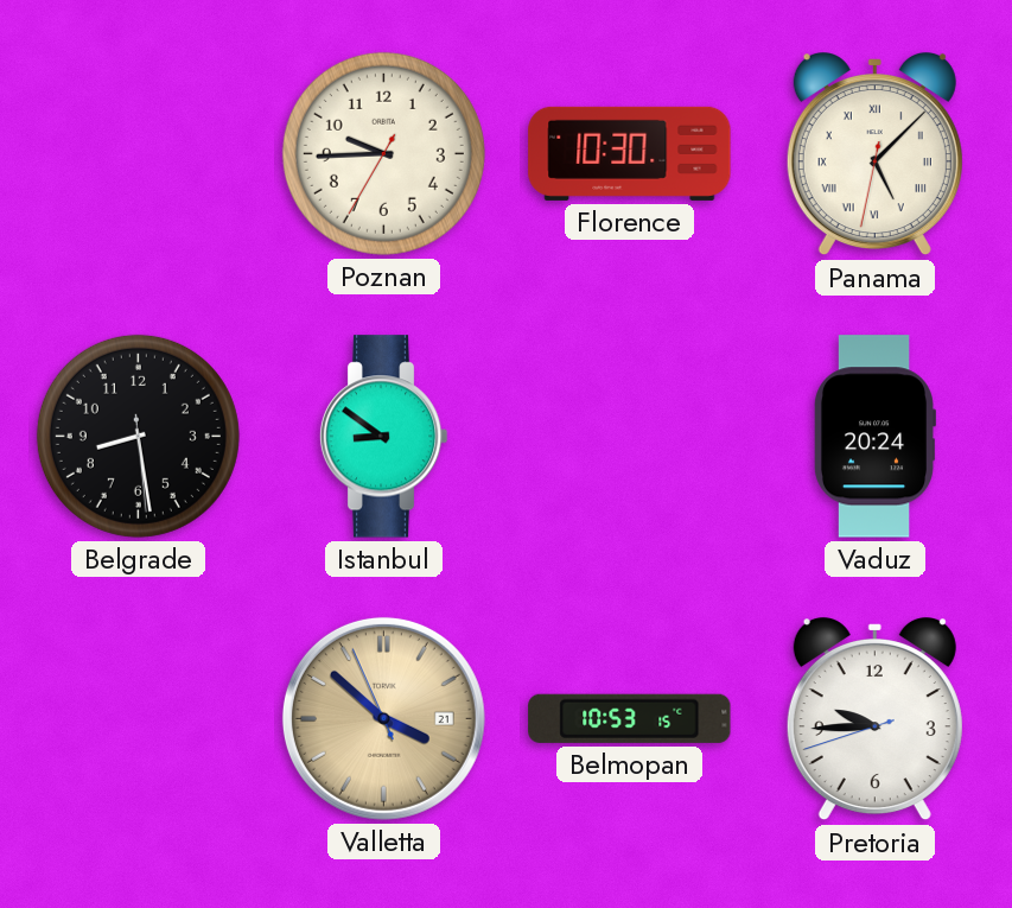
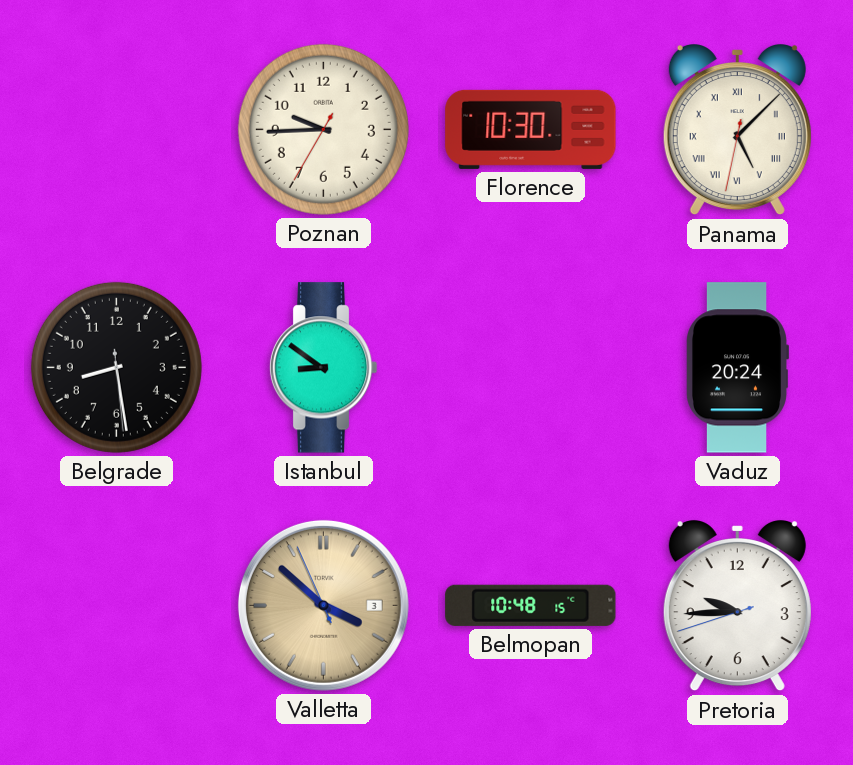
Valletta date: 21 -> 3
Belmopan: 10:53 -> 10:48
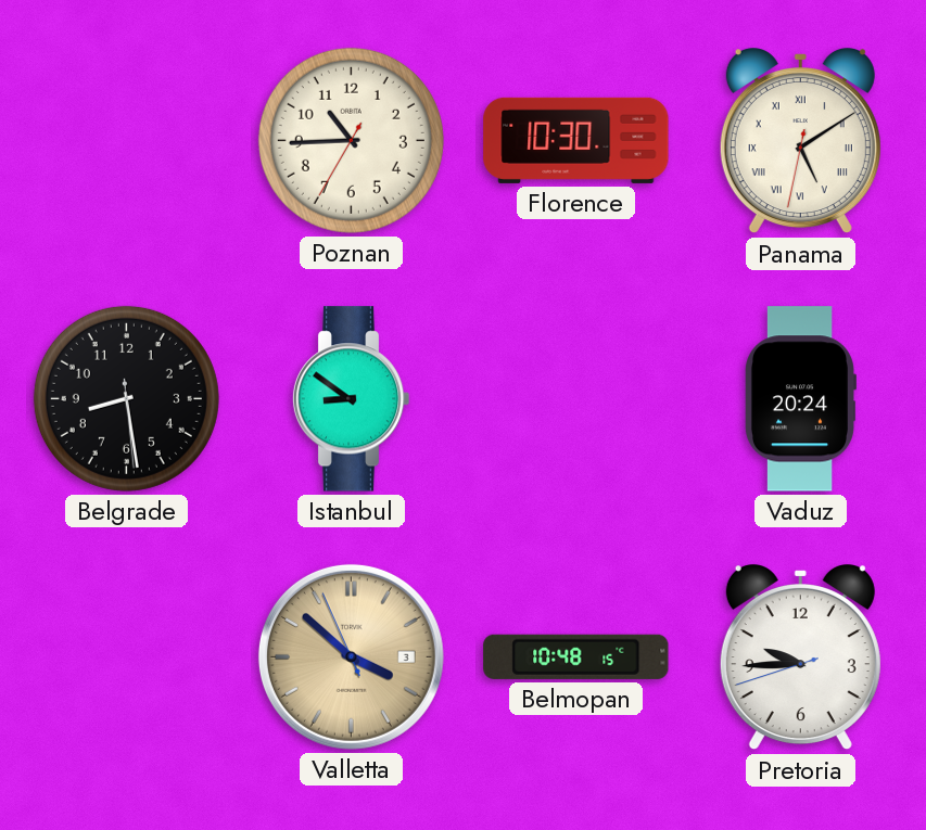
Poznan: 9:44 -> 10:44
Panama: 5:07 -> 5:09
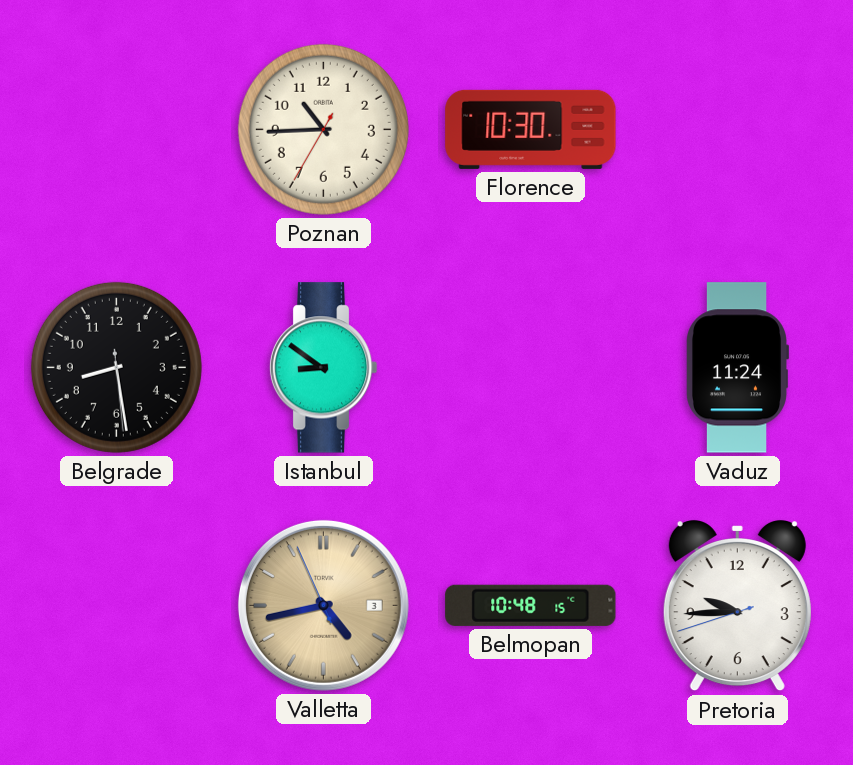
Panama: 5:09 -> none
Vaduz: 20:24 -> 11:24
Valletta: 3:51 -> 4:42
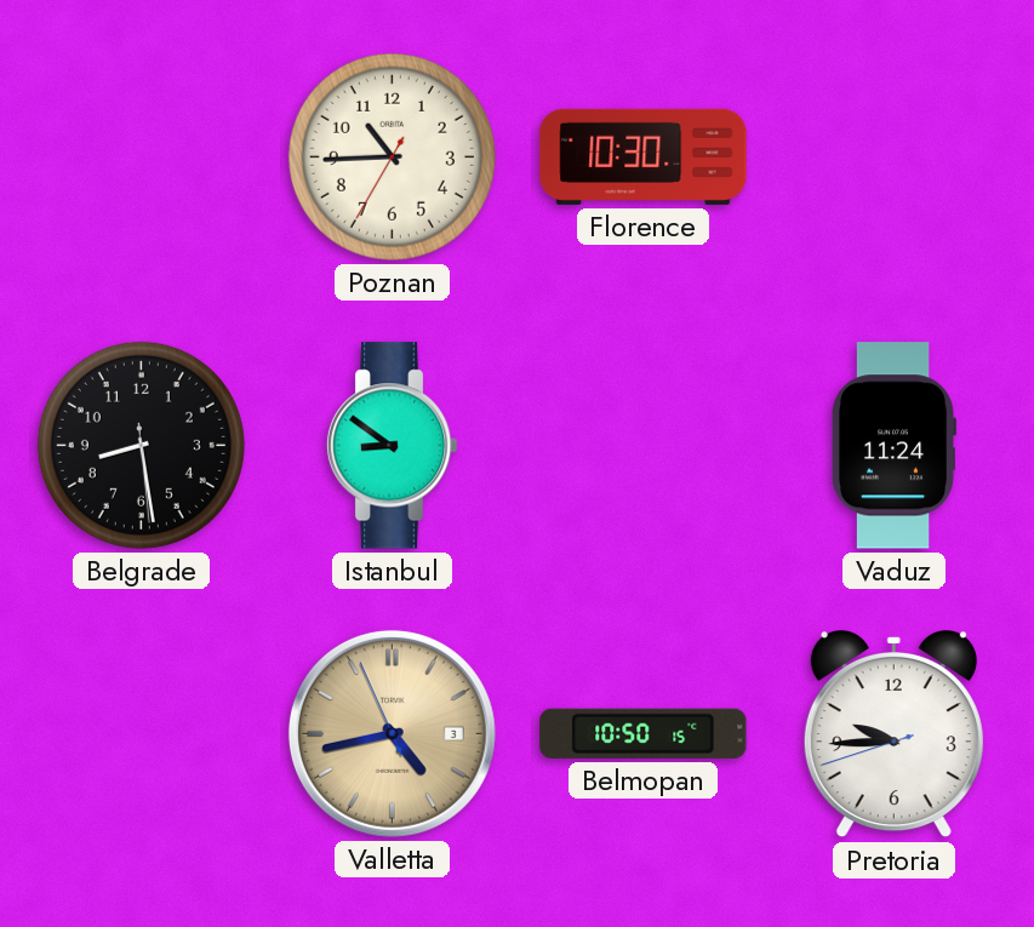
Belmopan: 10:48 -> 10:50
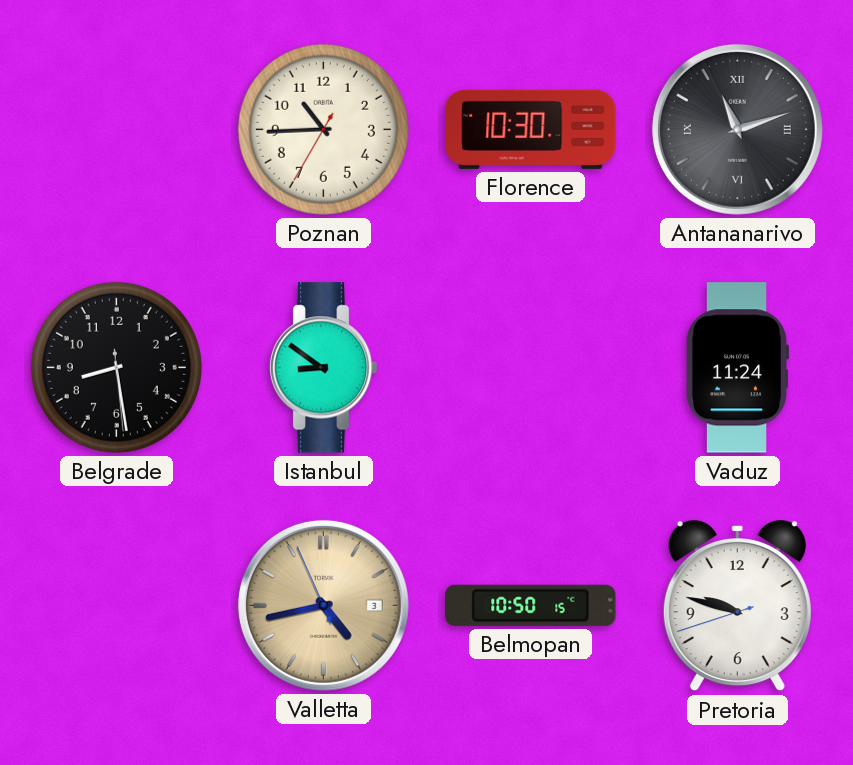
Antananarivo: none -> 11:12
Pretoria: 9:44 -> 9:47
